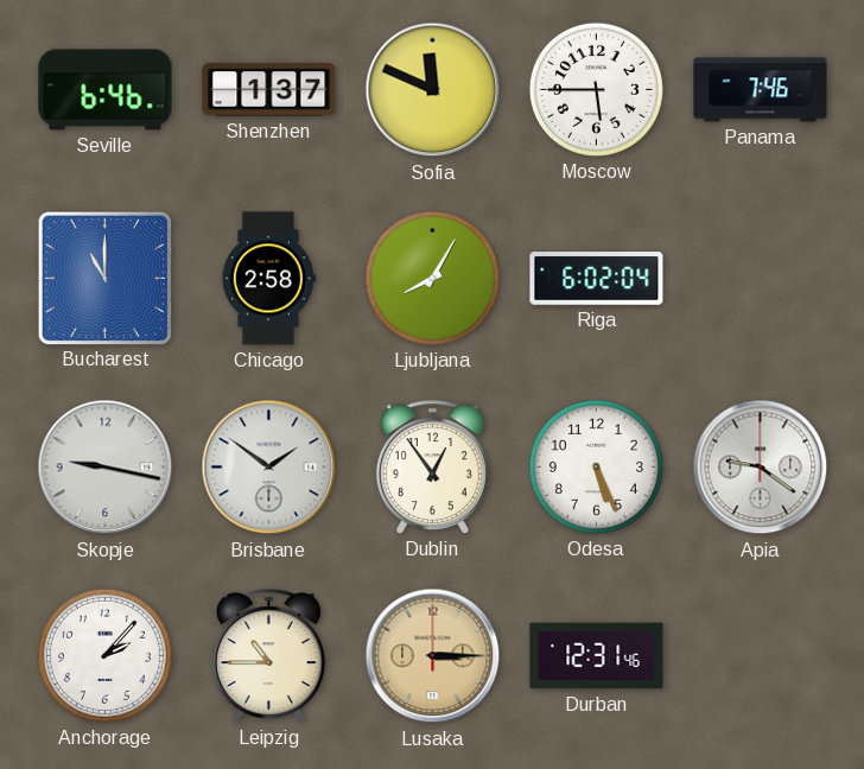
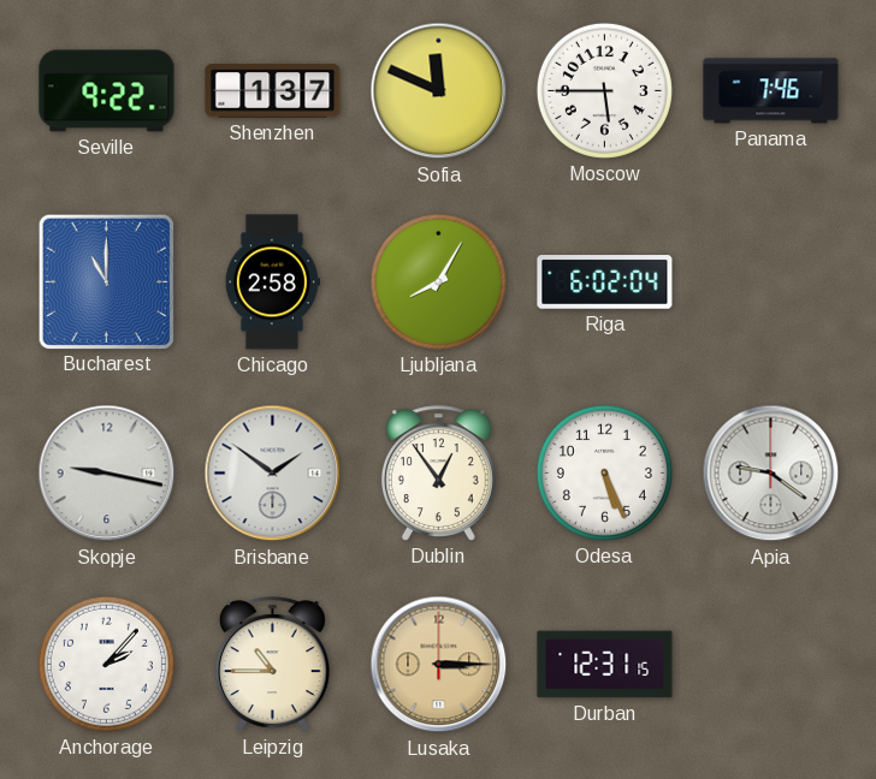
Seville: 6:46 -> 9:22
Durban: 12:31:46 -> 12:31:15
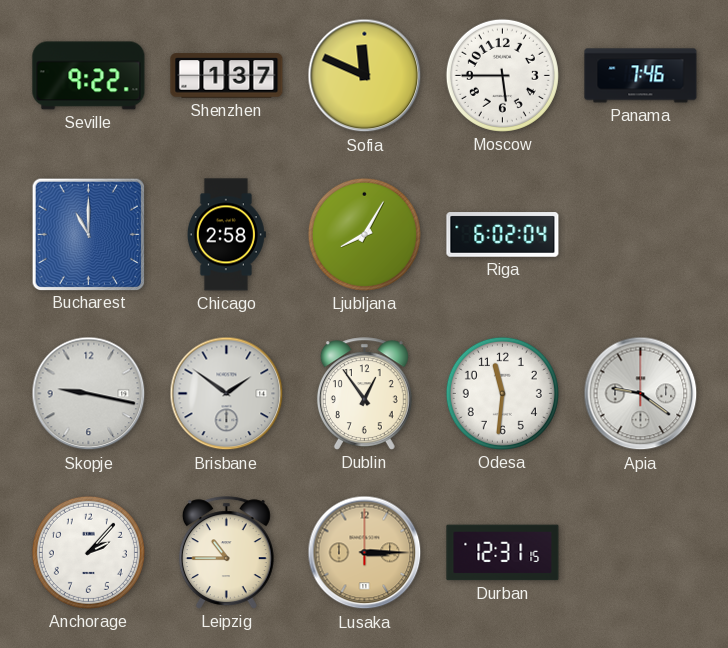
Odesa: 5:26 -> 11:31
